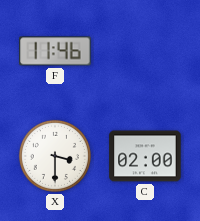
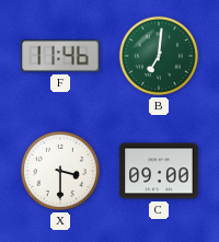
B: none -> 7:01
C: 02:00 -> 09:00
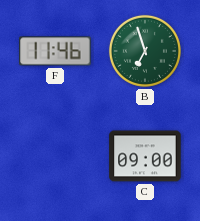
B: 7:01 -> 6:57
X: 3:30 -> none
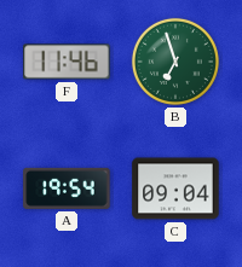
A: none -> 19:54
C: 09:00 -> 09:04
